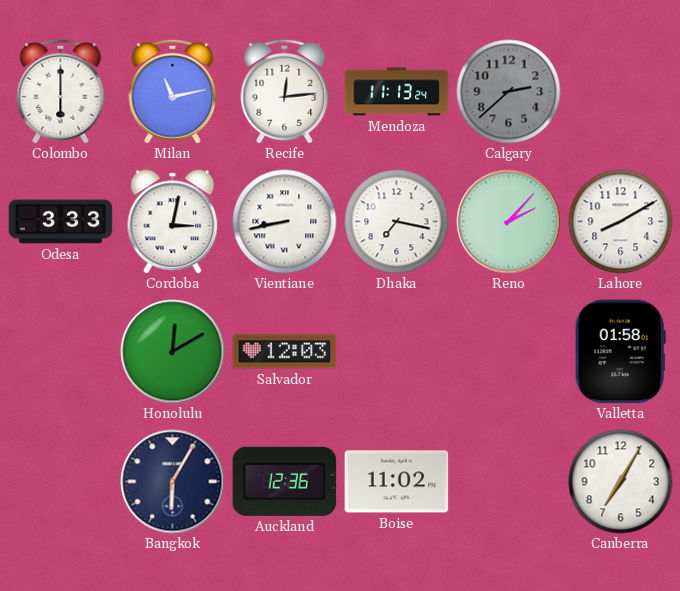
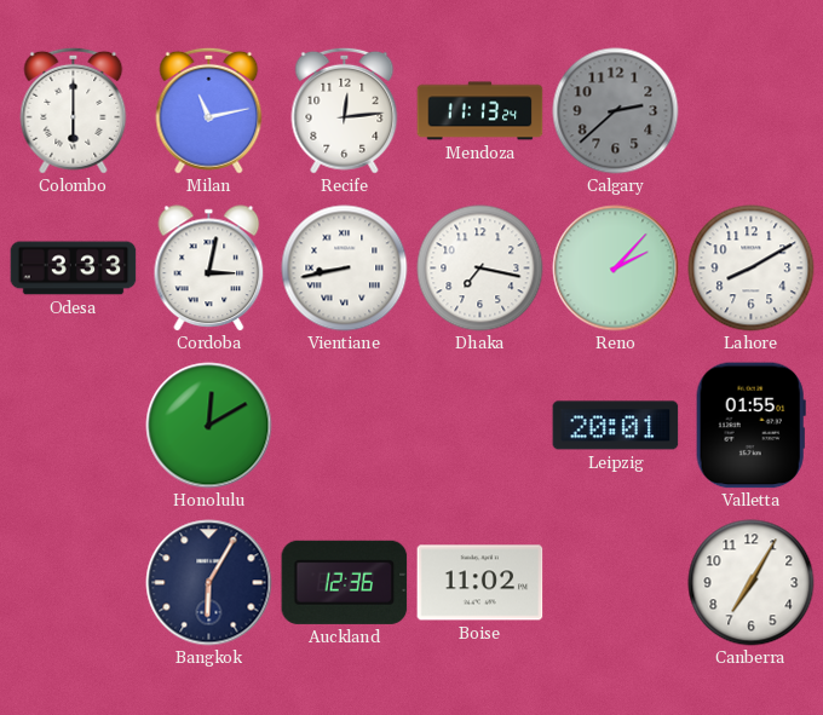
Salvador: 12:03 -> none
Leipzig: none -> 20:01
Valletta: 01:58 -> 01:55
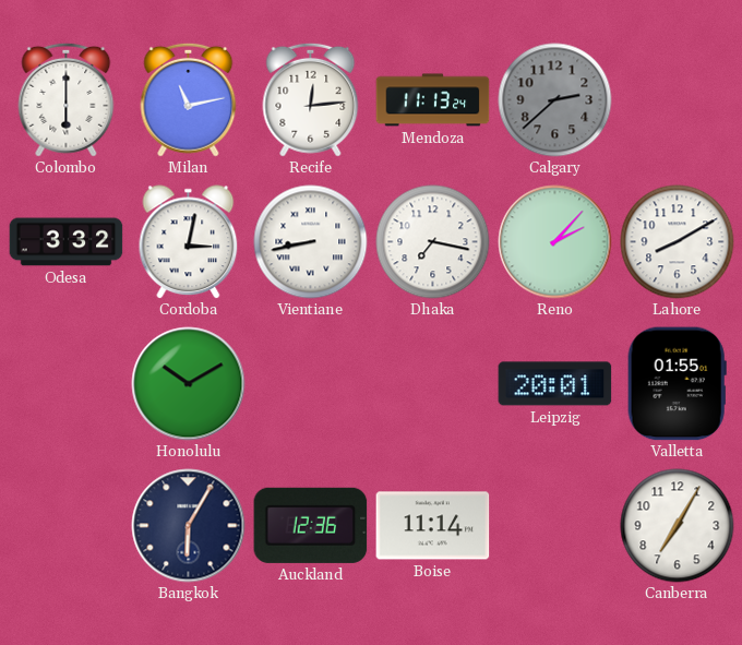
Odesa: 3:33 -> 3:32
Honolulu: 12:10 -> 10:10
Boise: 11:02 -> 11:14
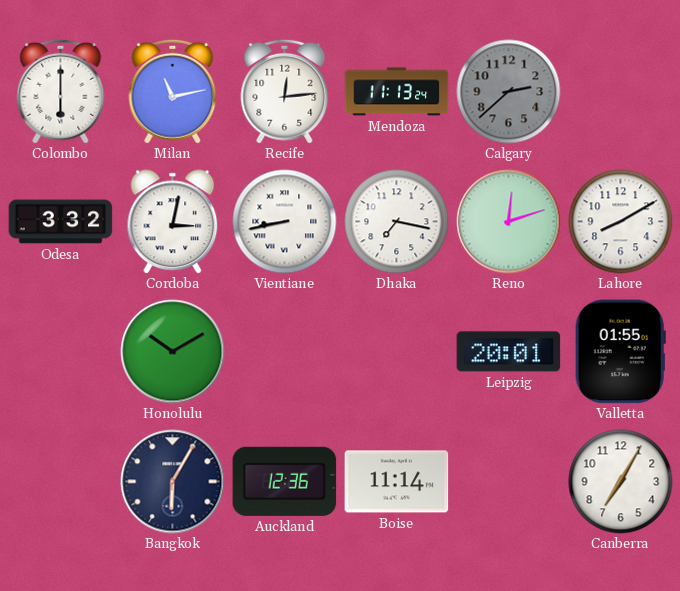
Reno: 2:07 -> 12:12
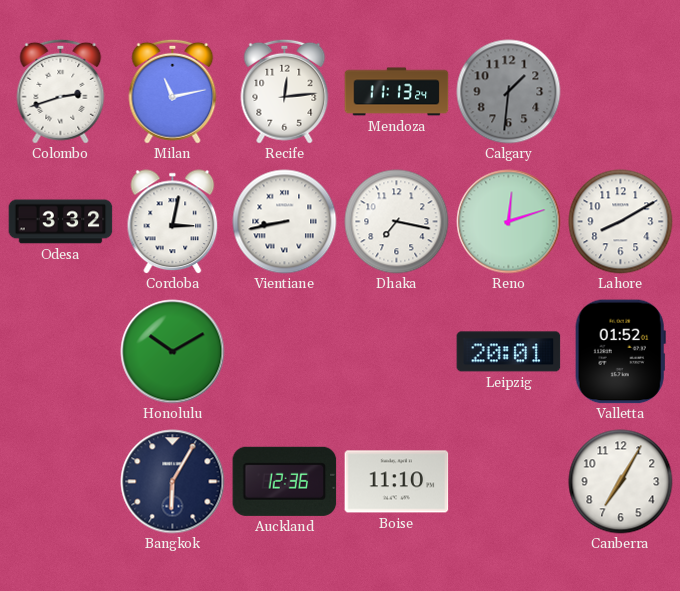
Colombo: 6:00 -> 2:42
Calgary: 2:38 -> 1:31
Valletta: 01:55 -> 01:52
Boise: 11:14 -> 11:10
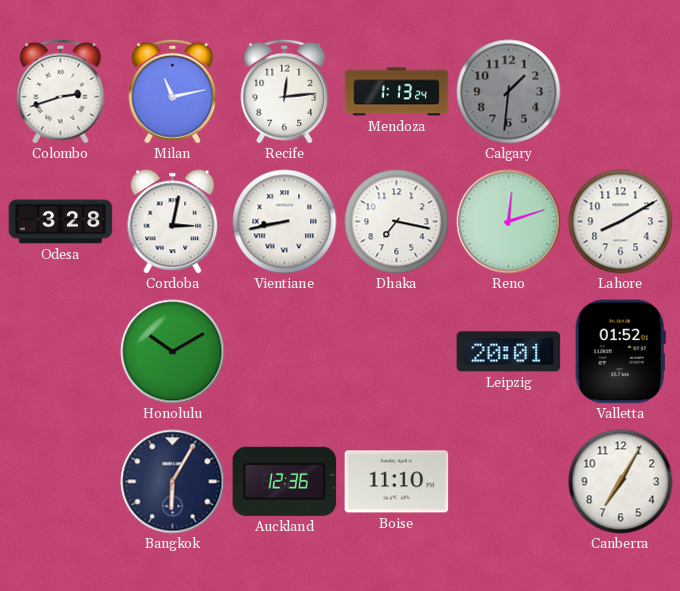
Mendoza: 11:13 -> 1:13
Odesa: 3:32 -> 3:28
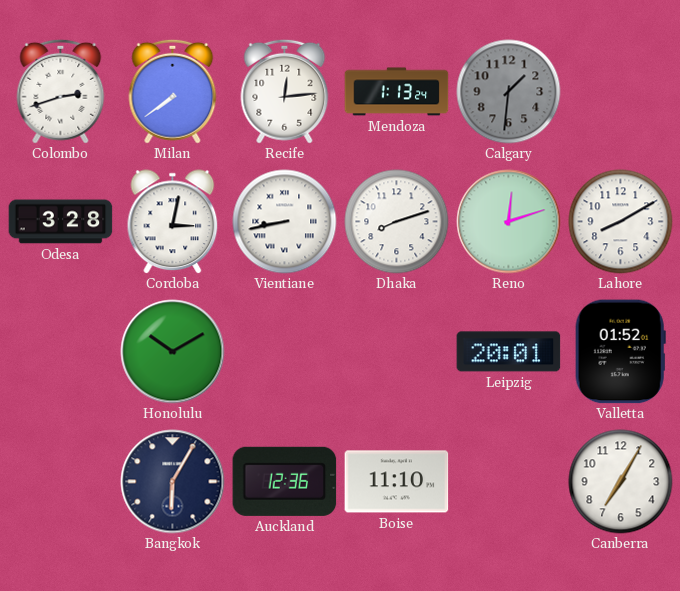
Milan: 11:13 -> 7:39
Dhaka: 7:17 -> 8:12
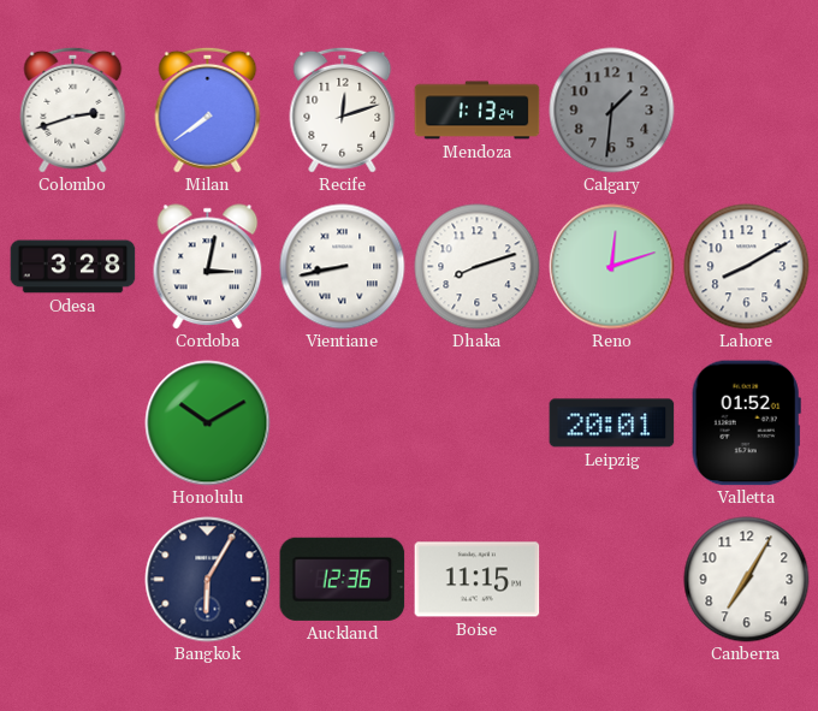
Recife: 12:14 -> 12:12
Boise: 11:10 -> 11:15
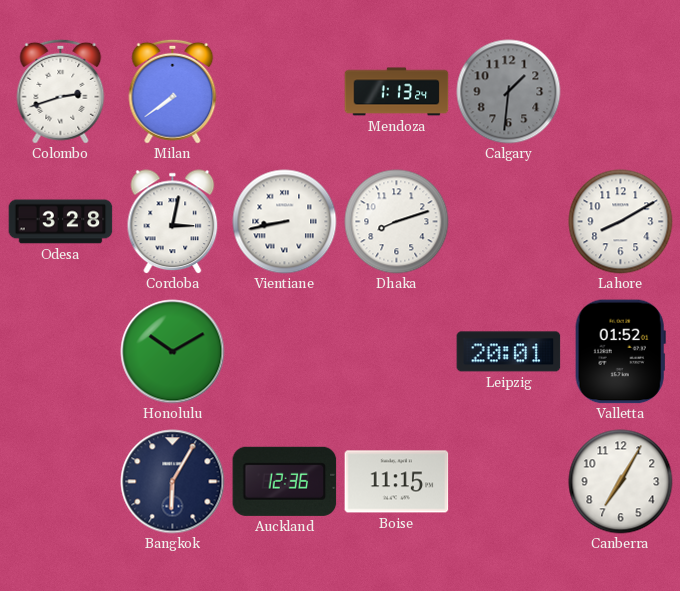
Recife: 12:12 -> none
Reno: 12:12 -> none
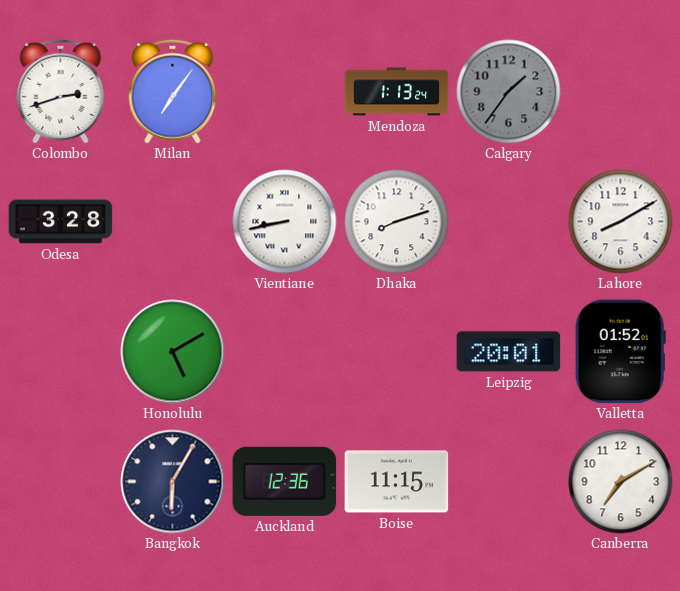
Milan: 7:39 -> 7:06
Calgary: 1:31 -> 1:36
Cordoba: 3:02 -> none
Honolulu: 10:10 -> 5:10
Canberra: 7:05 -> 7:10
